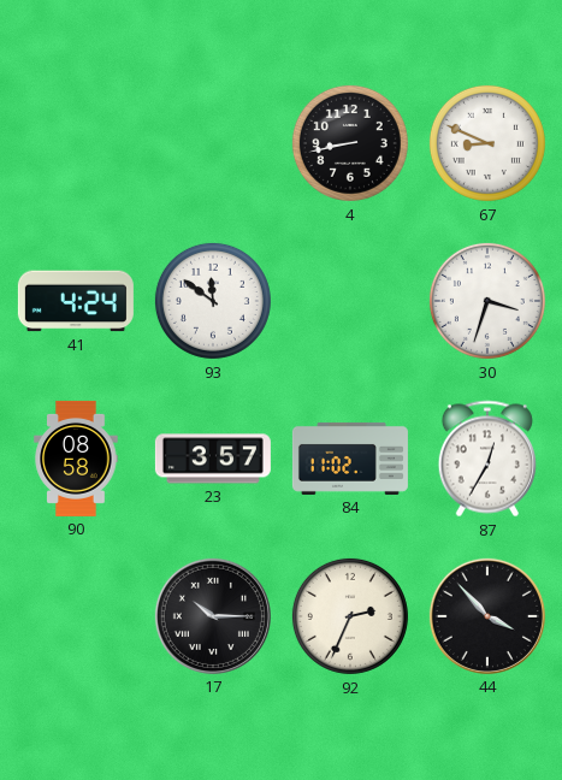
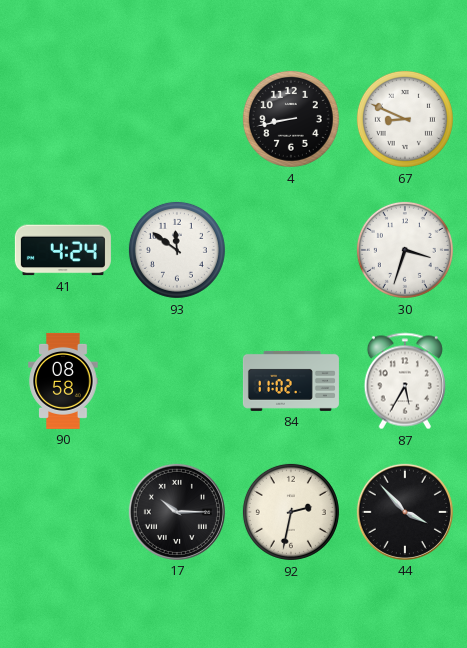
23: 3:57 -> none
87: 12:35 -> 5:35
92: 2:34 -> 2:32
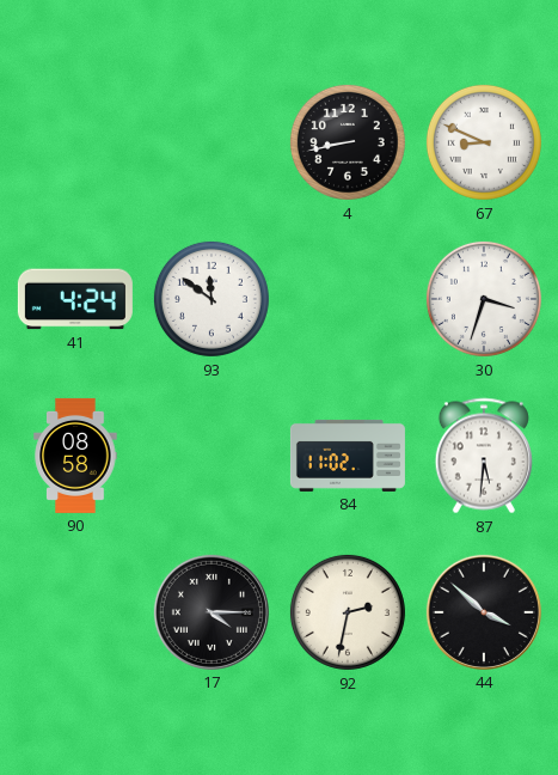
87: 5:35 -> 5:31
17: 10:15 -> 4:15
44: 3:53 -> 3:52
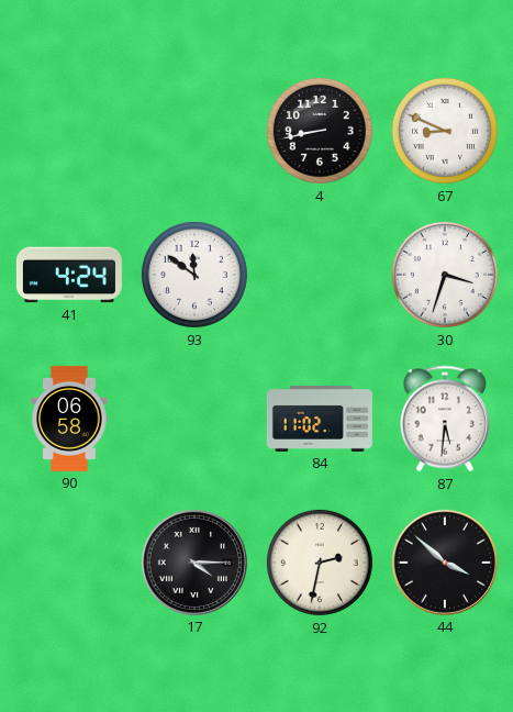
90: 08:58 -> 06:58
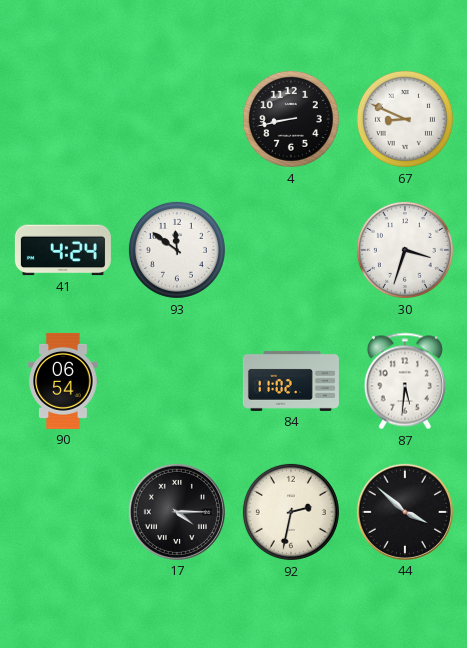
90: 06:58 -> 06:54
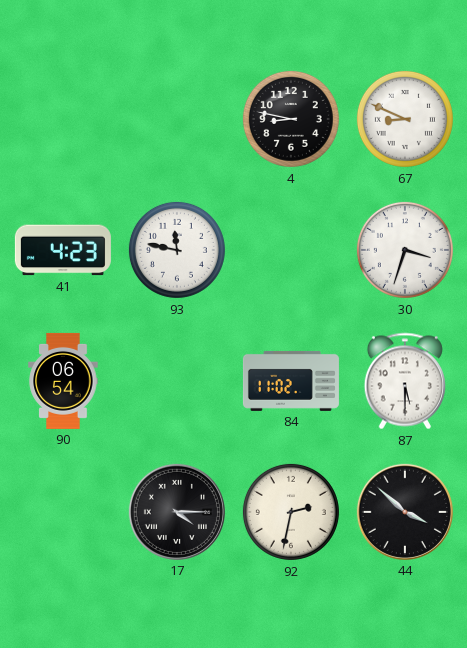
4: 8:43 -> 8:47
41: 4:24 -> 4:23
93: 11:51 -> 11:47
87: 5:31 -> 5:30
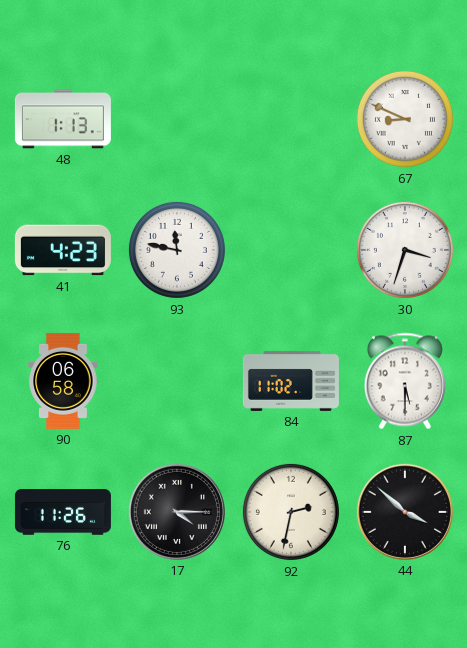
48: none -> 1:13
4: 8:47 -> none
90: 06:54 -> 06:58
76: none -> 11:26
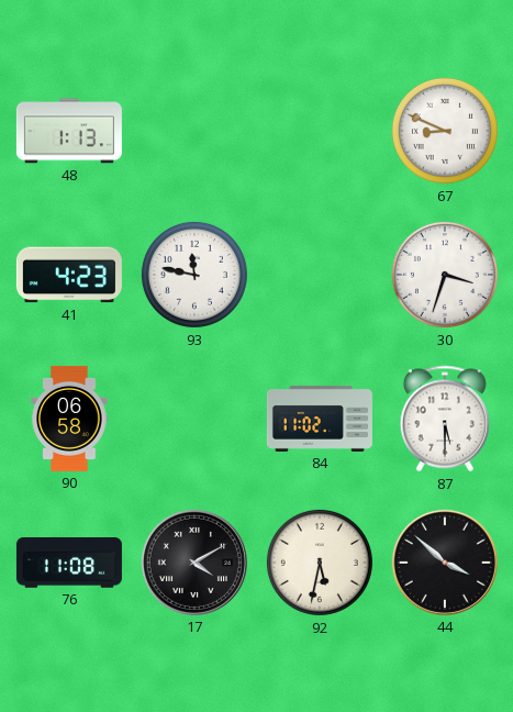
76: 11:26 -> 11:08
17: 4:15 -> 4:10
92: 2:32 -> 5:32
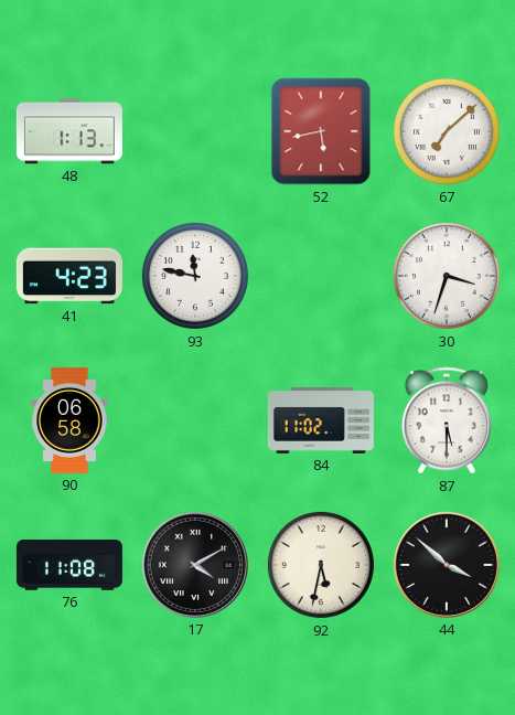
52: none -> 5:43
67: 8:49 -> 7:08
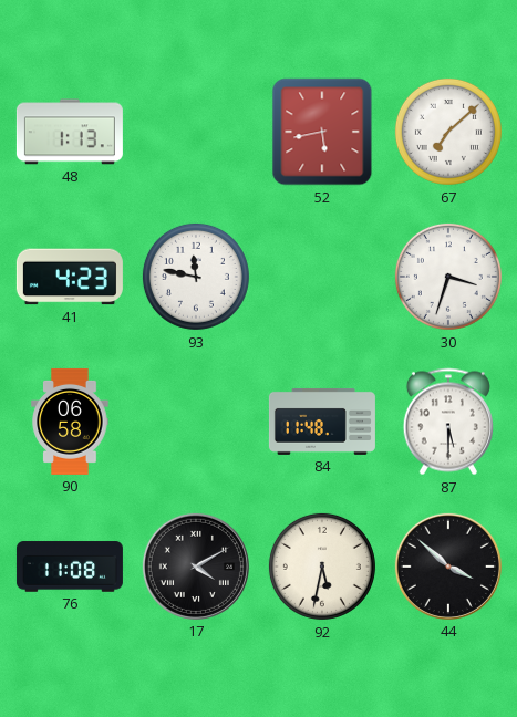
84: 11:02 -> 11:48
